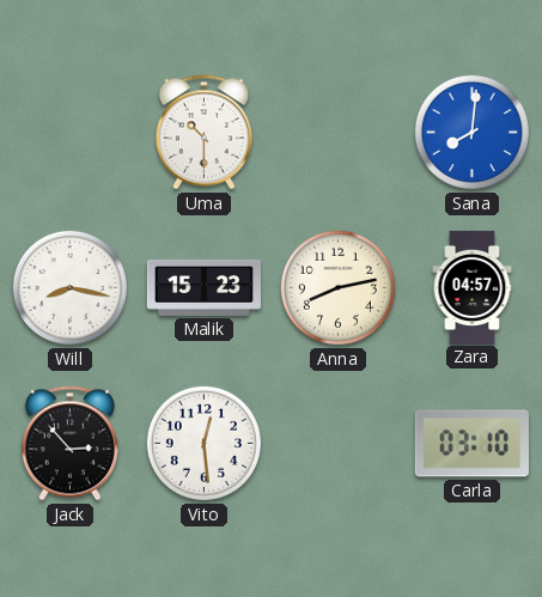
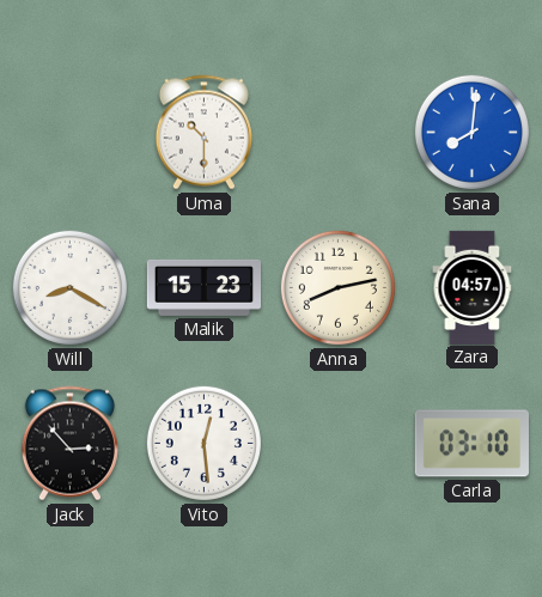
Will: 8:17 -> 8:20
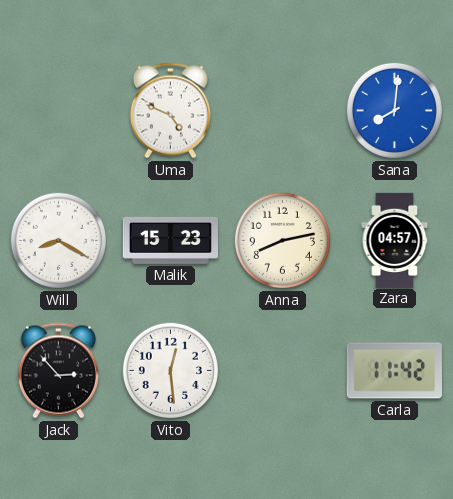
Uma: 10:30 -> 4:49
Carla: 03:10 -> 11:42
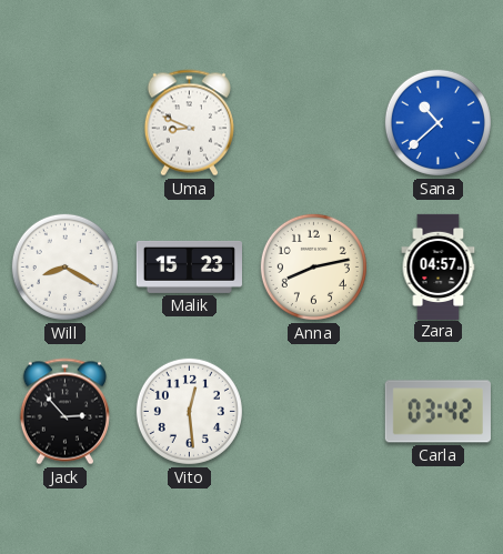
Uma: 4:49 -> 8:49
Sana: 8:01 -> 10:38
Carla: 11:42 -> 03:42
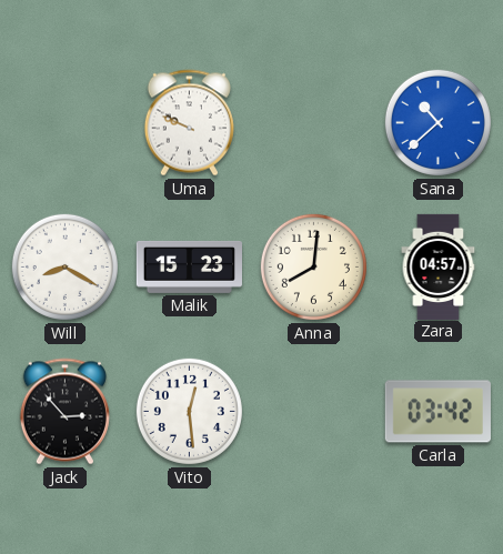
Uma: 8:49 -> 9:49
Anna: 8:13 -> 8:01
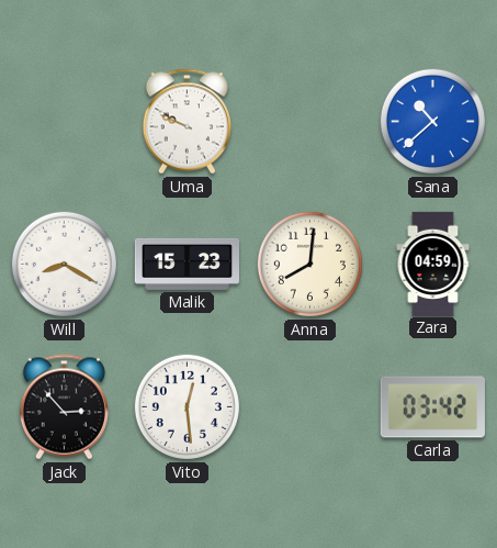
Zara: 04:57 -> 04:59
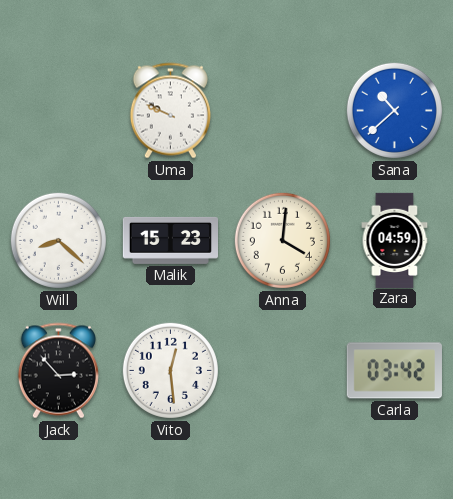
Will: 8:20 -> 8:22
Anna: 8:01 -> 4:01
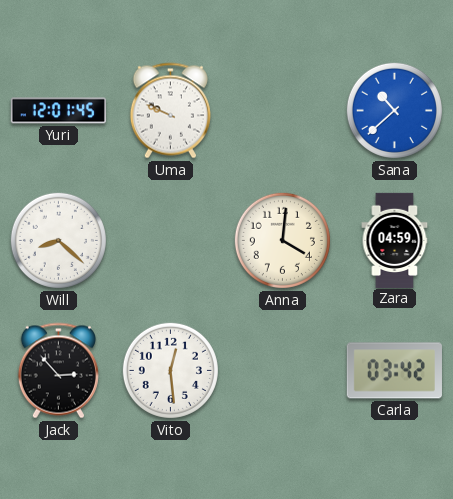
Yuri: none -> 12:01
Malik: 15:23 -> none
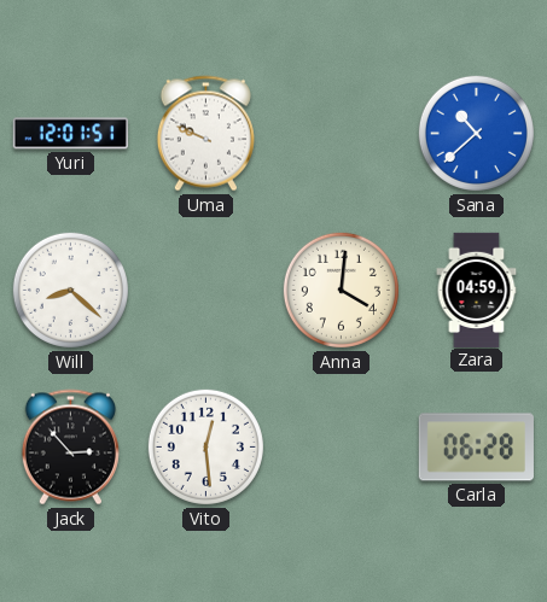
Yuri: 12:01:45 -> 12:01:51
Carla: 03:42 -> 06:28
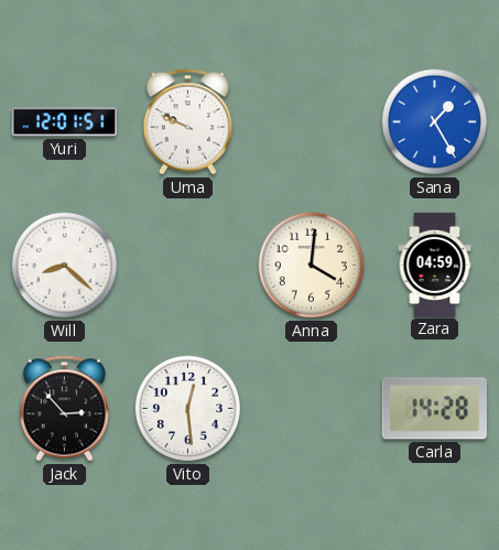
Sana: 10:38 -> 1:25
Carla: 06:28 -> 14:28
